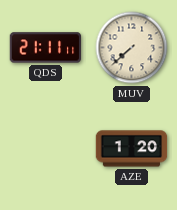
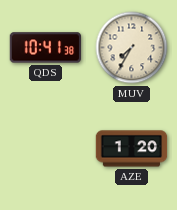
QDS: 21:11 -> 10:41
MUV: 7:38 -> 7:35
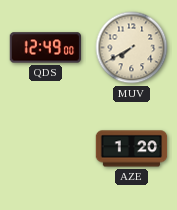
QDS: 10:41 -> 12:49
MUV: 7:35 -> 7:40
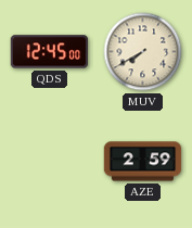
QDS: 12:49 -> 12:45
AZE: 1:20 -> 2:59
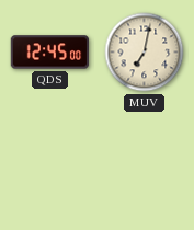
MUV: 7:40 -> 7:02
AZE: 2:59 -> none
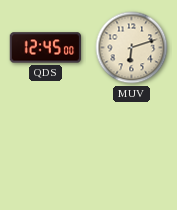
MUV: 7:02 -> 6:12
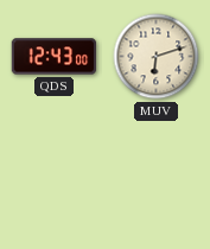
QDS: 12:45 -> 12:43
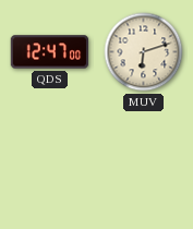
QDS: 12:43 -> 12:47
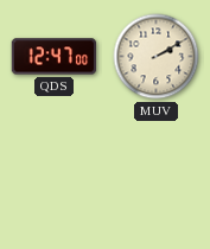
MUV: 6:12 -> 2:10
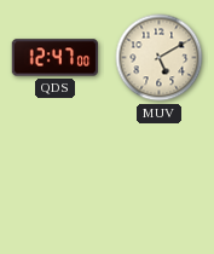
MUV: 2:10 -> 5:10
